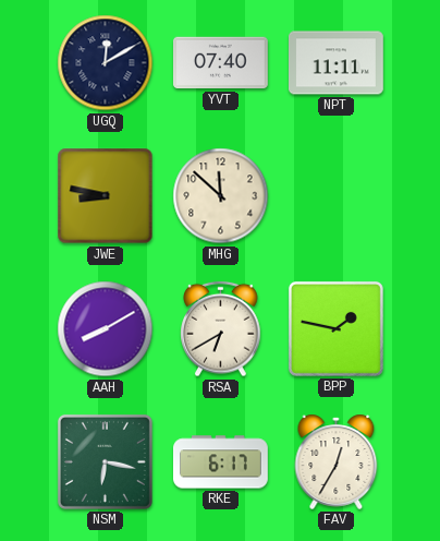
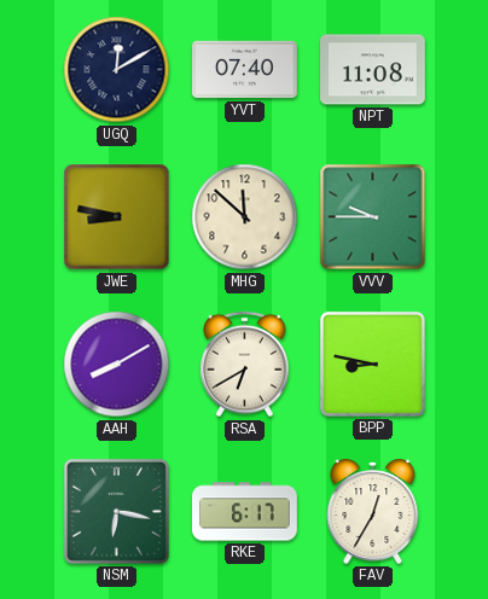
NPT: 11:11 -> 11:08
VVV: none -> 9:45
BPP: 1:47 -> 8:47
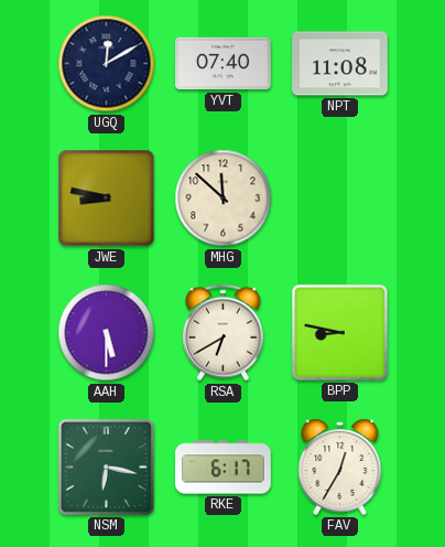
VVV: 9:45 -> none
AAH: 8:10 -> 5:30
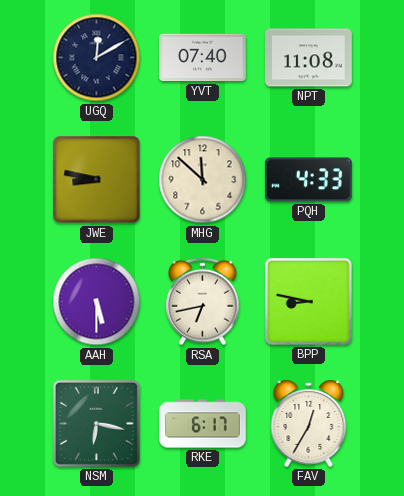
PQH: none -> 4:33
RSA: 6:40 -> 6:43
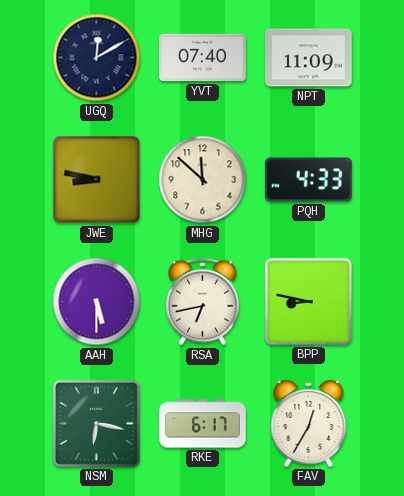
NPT: 11:08 -> 11:09
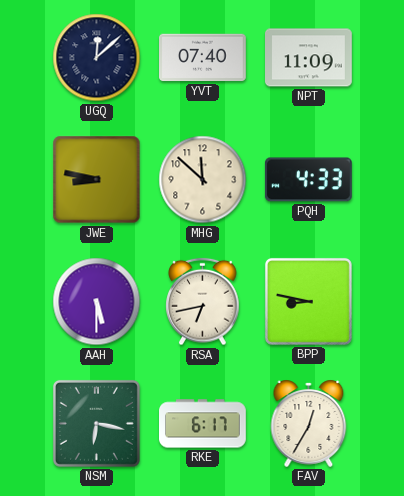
UGQ: 12:10 -> 12:08
